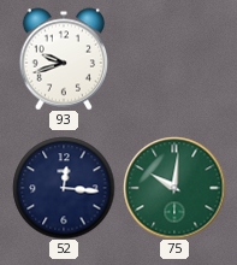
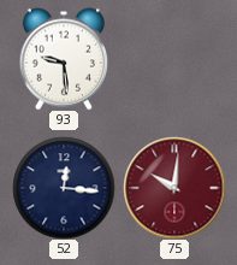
93: 9:42 -> 9:29
75 dial: green -> burgundy
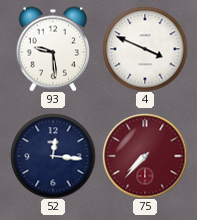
4: none -> 3:49
75: 10:01 -> 7:37
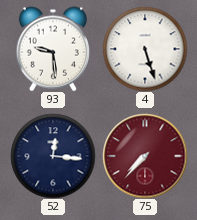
4: 3:49 -> 5:27
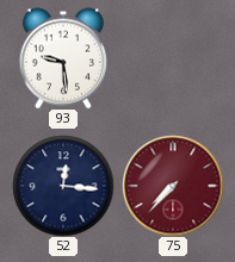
4: 5:27 -> none
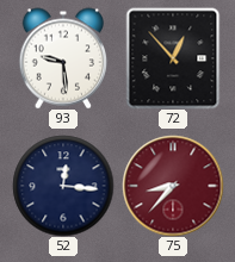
72: none -> 12:53
75: 7:37 -> 8:37
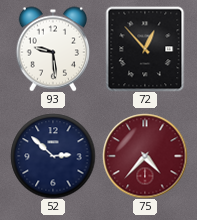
52: 12:16 -> 2:52
75: 8:37 -> 4:37
